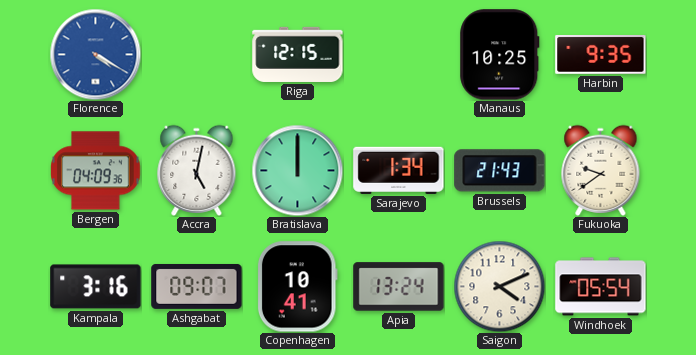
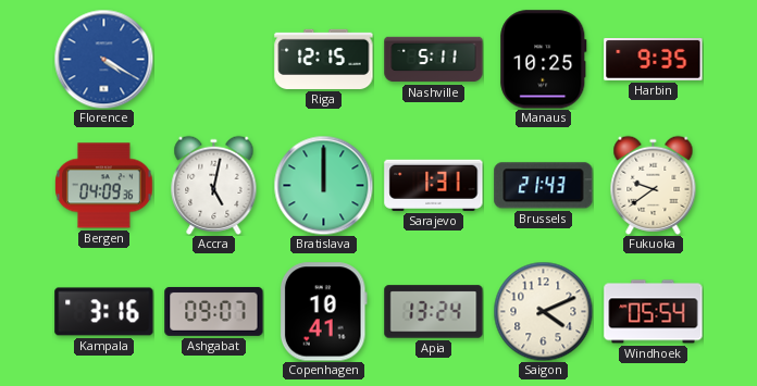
Nashville: none -> 5:11
Sarajevo: 1:34 -> 1:31
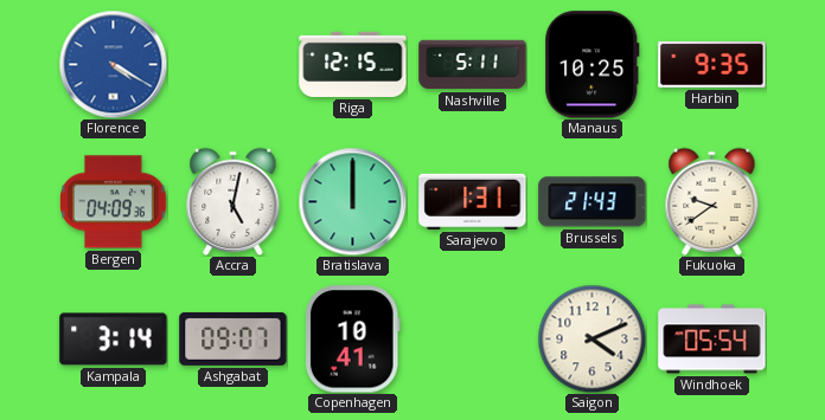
Kampala: 3:16 -> 3:14
Apia: 13:24 -> none
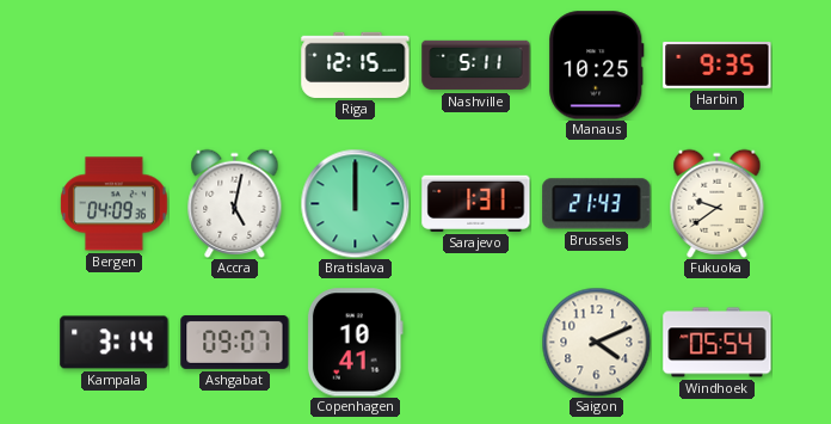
Florence: 4:20 -> none
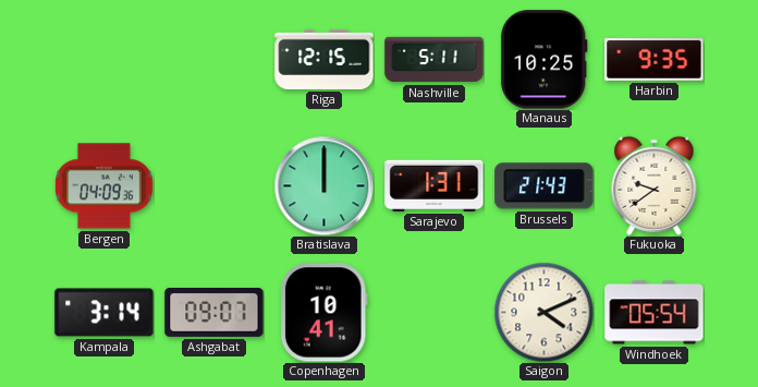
Accra: 5:02 -> none
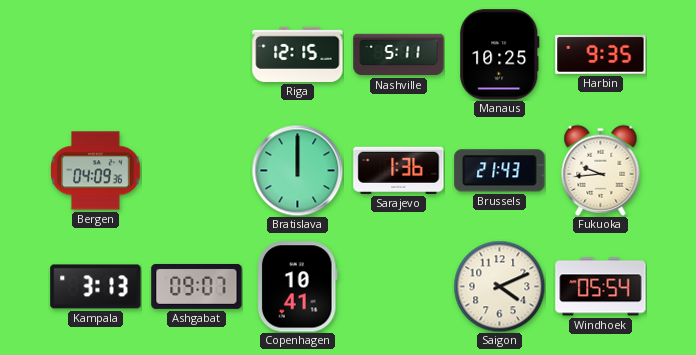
Sarajevo: 1:31 -> 1:36
Fukuoka: 9:39 -> 9:44
Kampala: 3:14 -> 3:13
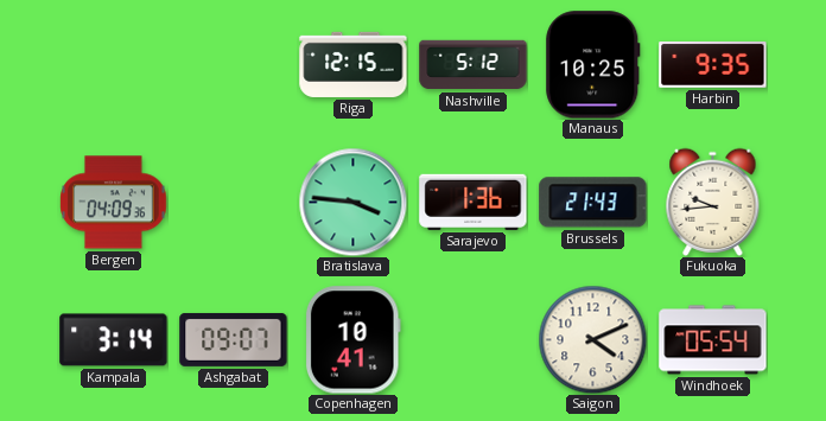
Nashville: 5:11 -> 5:12
Bratislava: 12:00 -> 3:46
Kampala: 3:13 -> 3:14
